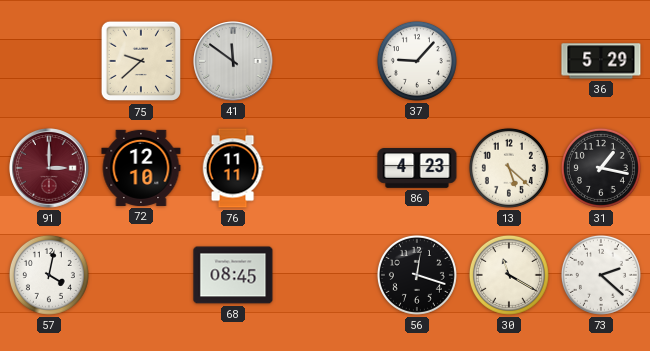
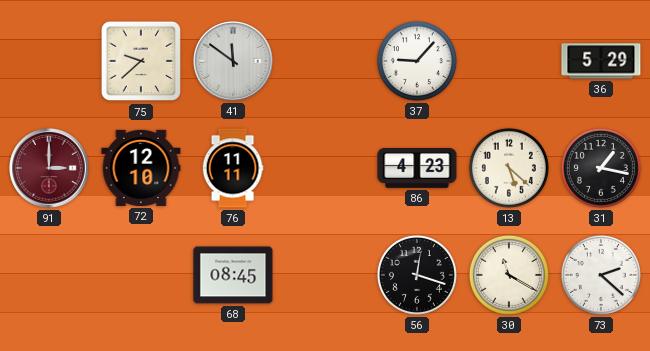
57: 4:02 -> none
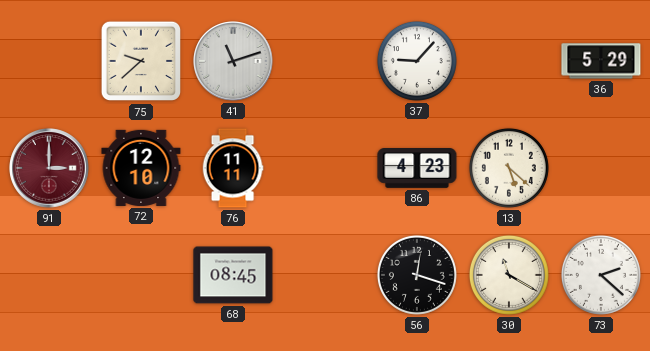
41: 11:51 -> 11:12
31: 1:17 -> none
